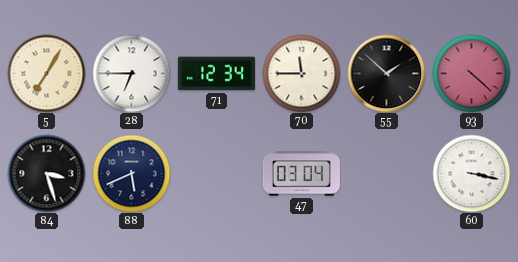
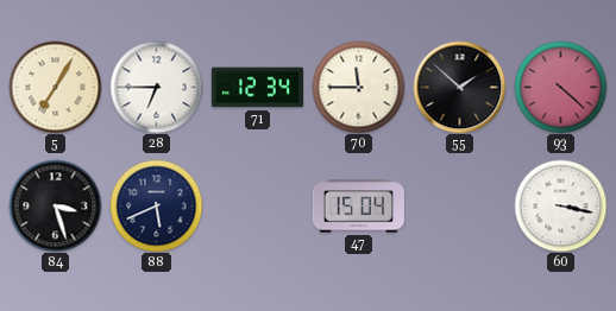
47: 03:04 -> 15:04
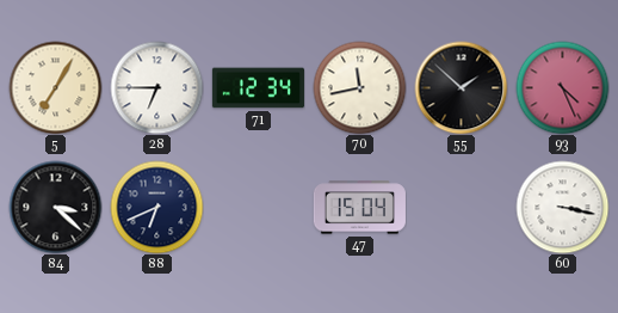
70: 11:45 -> 11:43
93: 4:22 -> 4:26
84: 3:27 -> 3:22
88: 5:41 -> 6:41
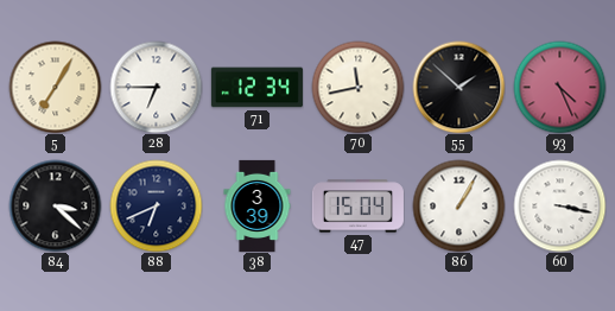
38: none -> 3:39
86: none -> 1:05
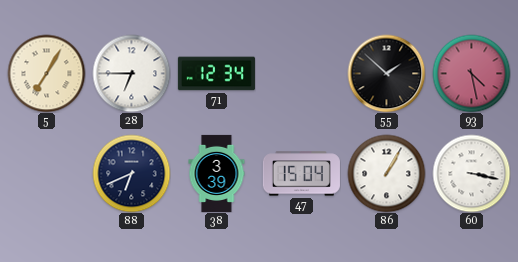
70: 11:43 -> none
93: 4:26 -> 4:28
84: 3:22 -> none
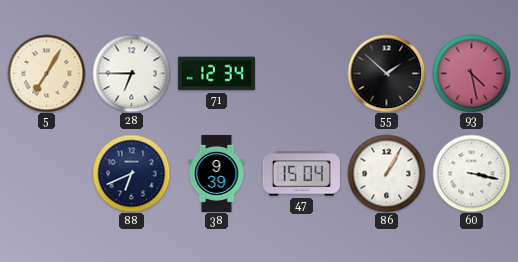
38: 3:39 -> 9:39
